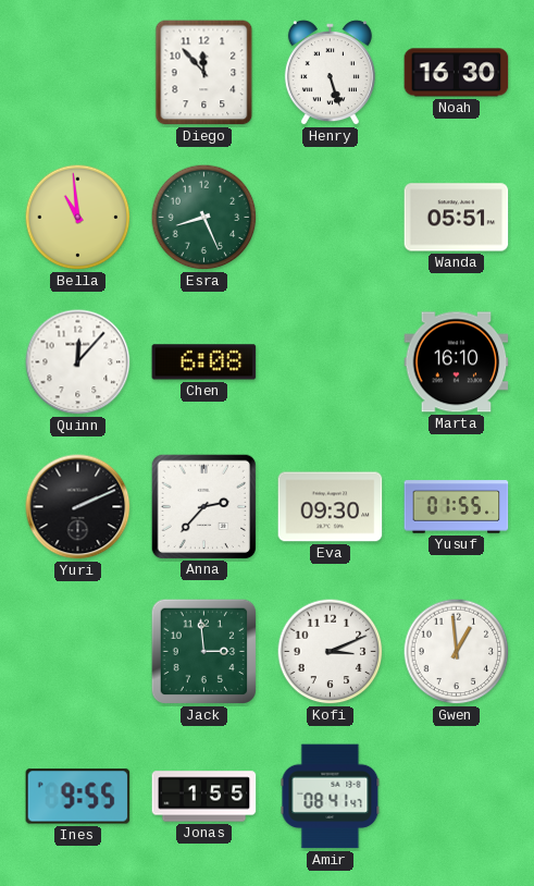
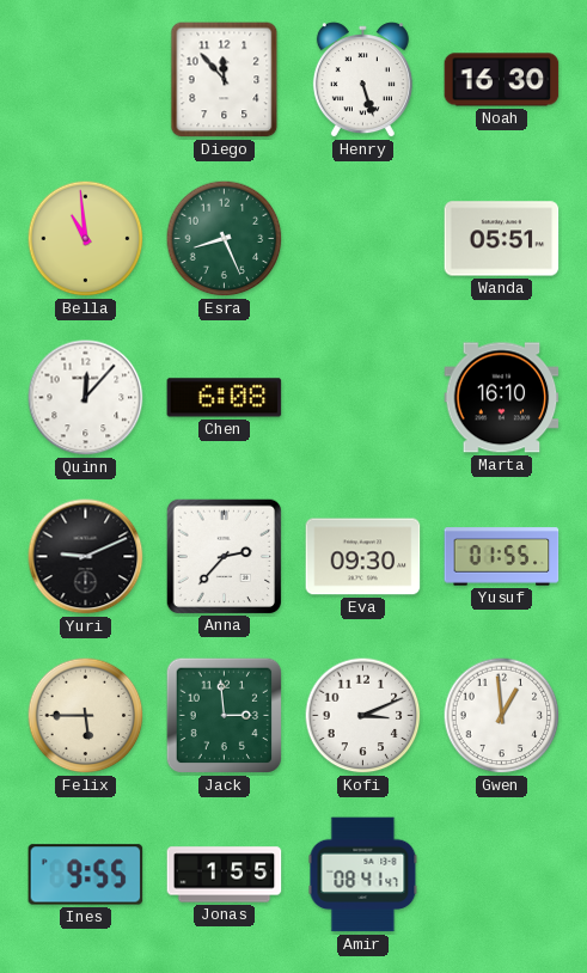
Yuri: 2:11 -> 9:11
Felix: none -> 5:45
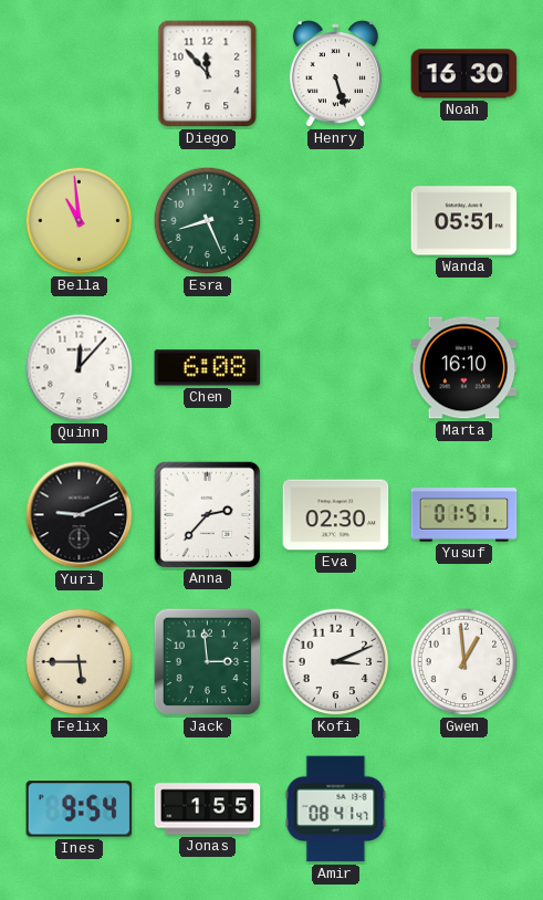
Eva: 09:30 -> 02:30
Yusuf: 01:55 -> 01:51
Ines: 9:55 -> 9:54
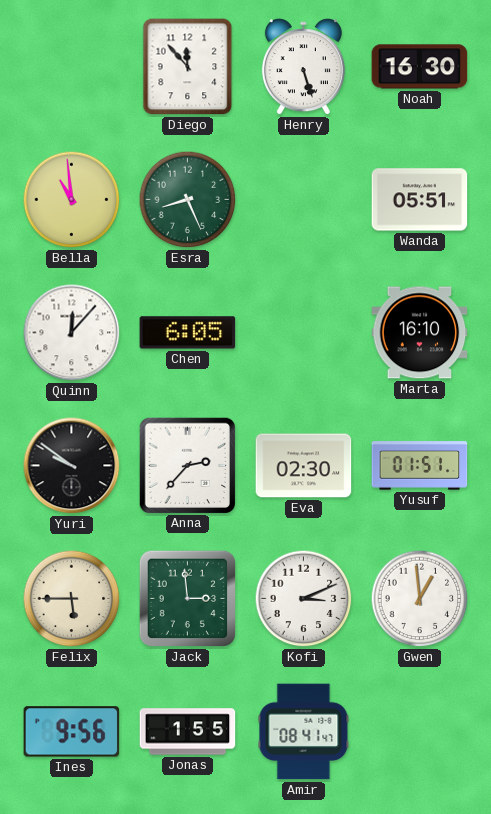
Chen: 6:08 -> 6:05
Yuri: 9:11 -> 9:51
Ines: 9:54 -> 9:56
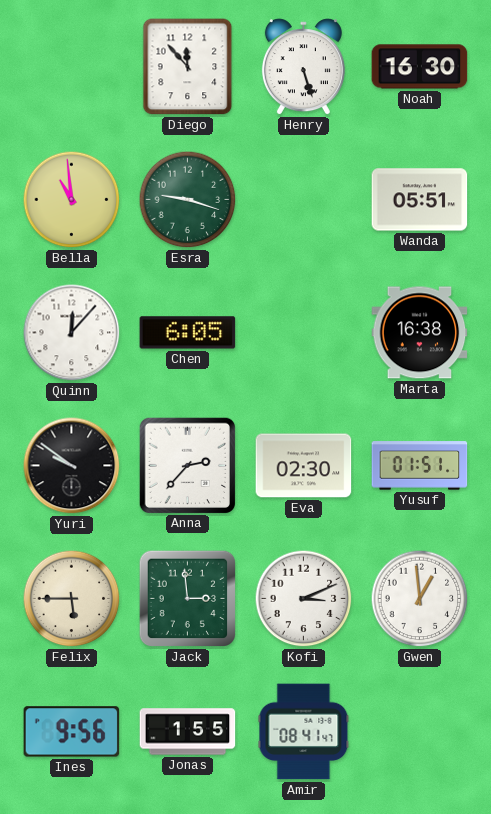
Esra: 8:26 -> 9:18
Marta: 16:10 -> 16:38
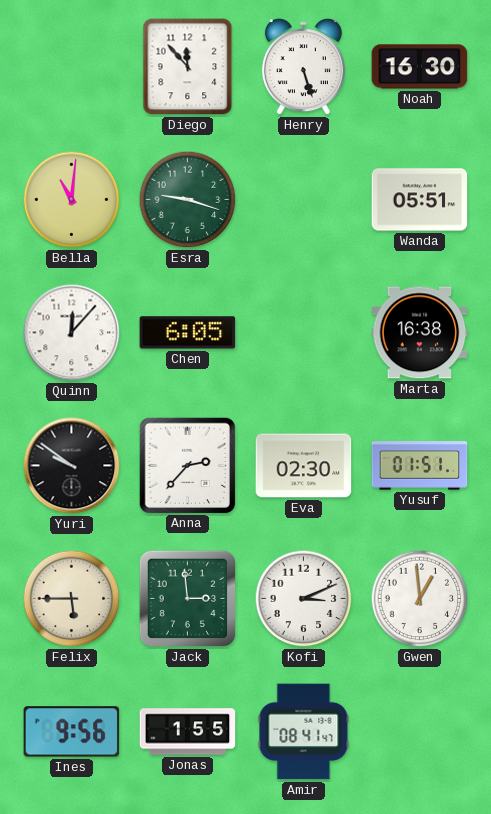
Bella: 10:59 -> 11:01
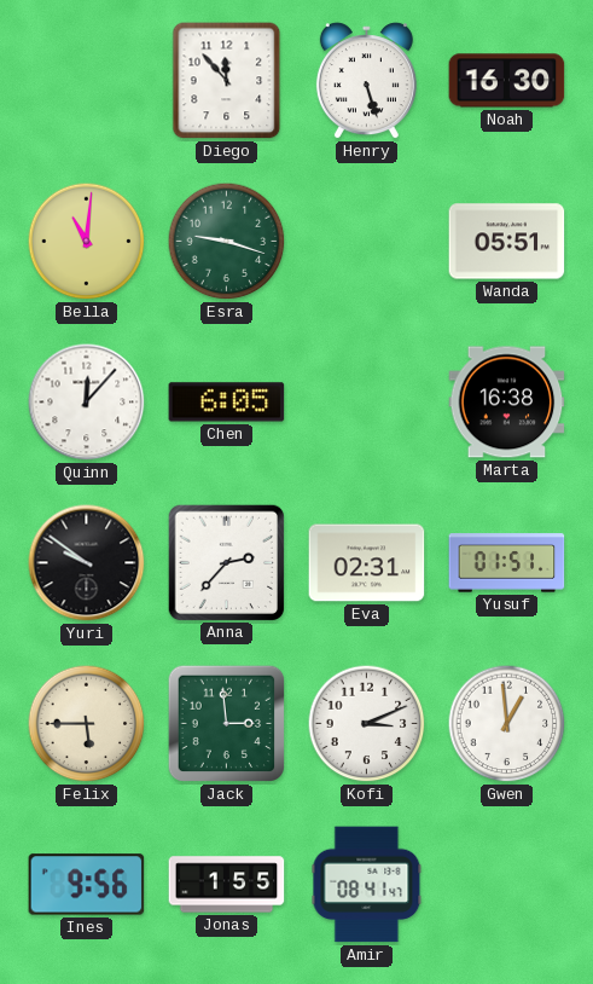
Eva: 02:30 -> 02:31
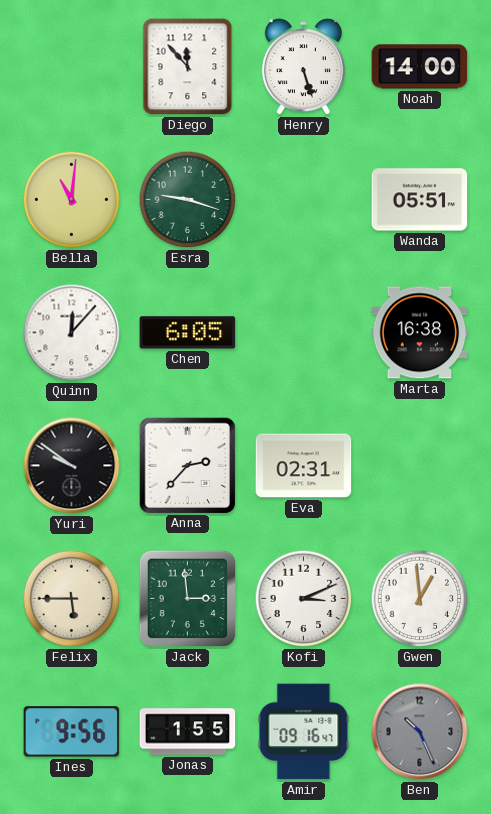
Noah: 16:30 -> 14:00
Yusuf: 01:51 -> none
Amir: 08:41 -> 09:16
Ben: none -> 10:26
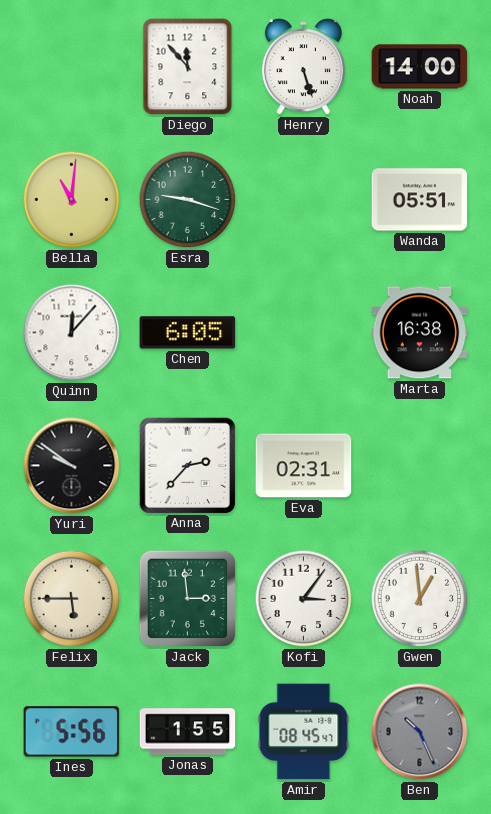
Kofi: 3:11 -> 3:06
Ines: 9:56 -> 5:56
Amir: 09:16 -> 08:45
